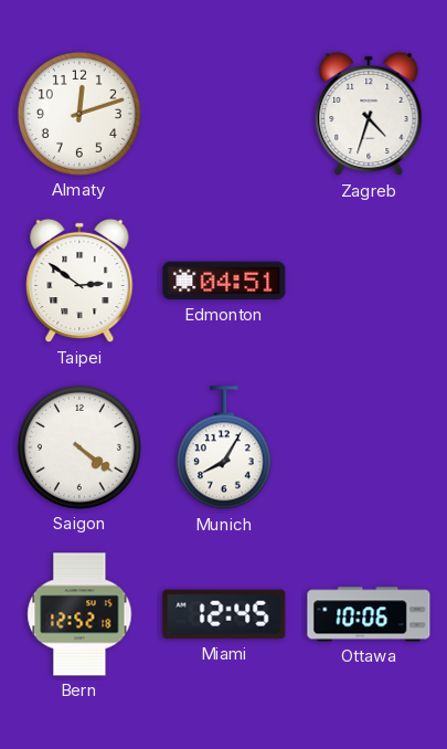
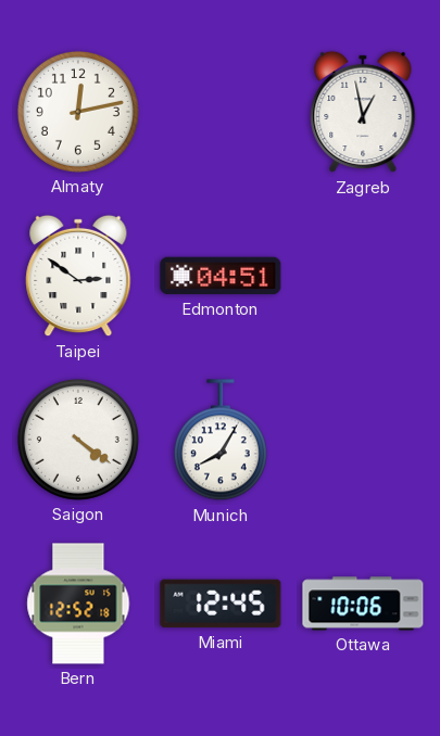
Almaty: 12:12 -> 12:13
Zagreb: 4:33 -> 12:58
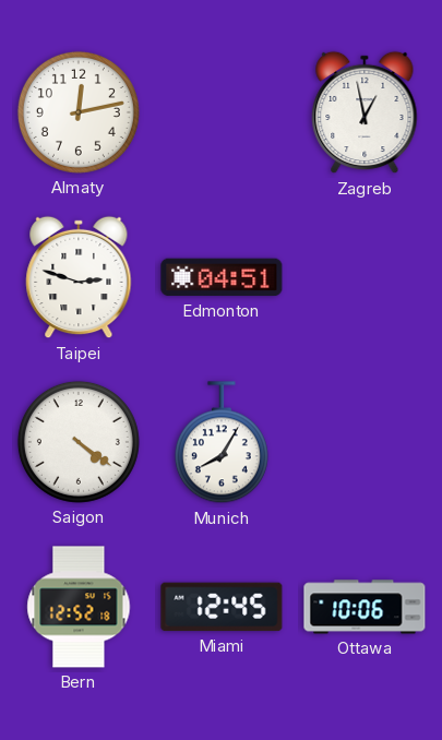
Taipei: 2:51 -> 2:48
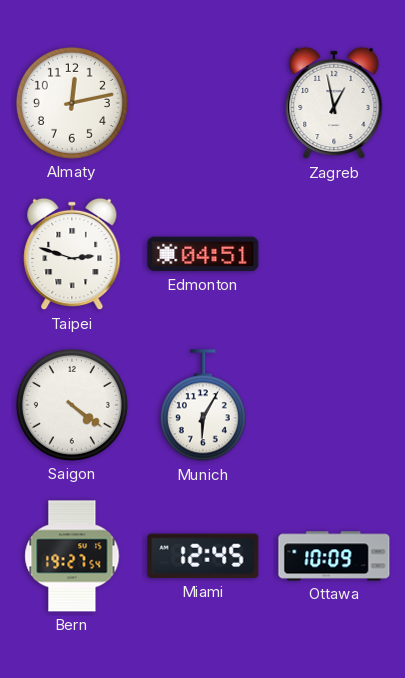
Munich: 8:05 -> 6:05
Bern: 12:52 -> 19:27
Ottawa: 10:06 -> 10:09
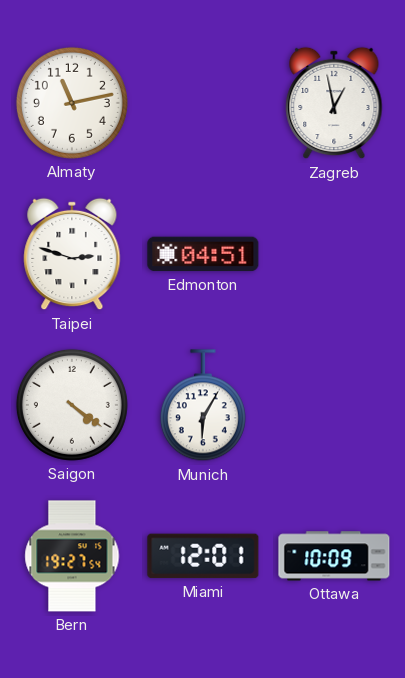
Almaty: 12:13 -> 11:13
Miami: 12:45 -> 12:01
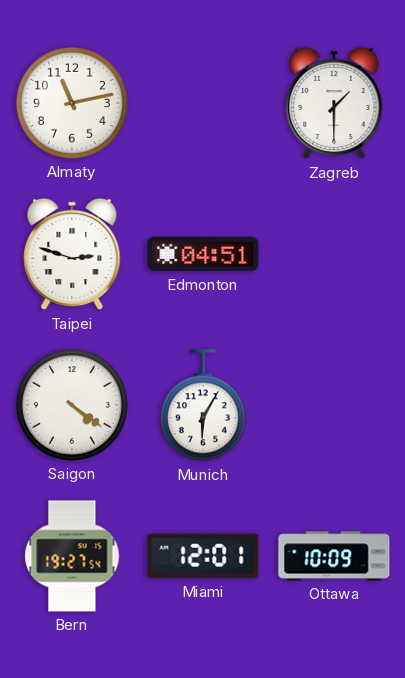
Zagreb: 12:58 -> 1:30
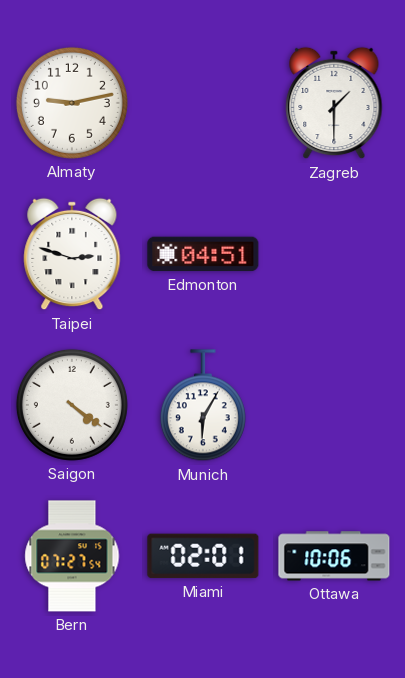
Almaty: 11:13 -> 9:13
Bern: 19:27 -> 07:27
Miami: 12:01 -> 02:01
Ottawa: 10:09 -> 10:06
